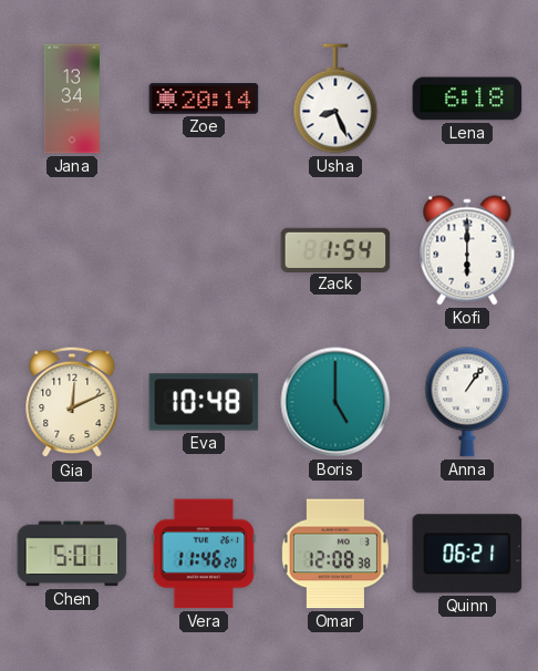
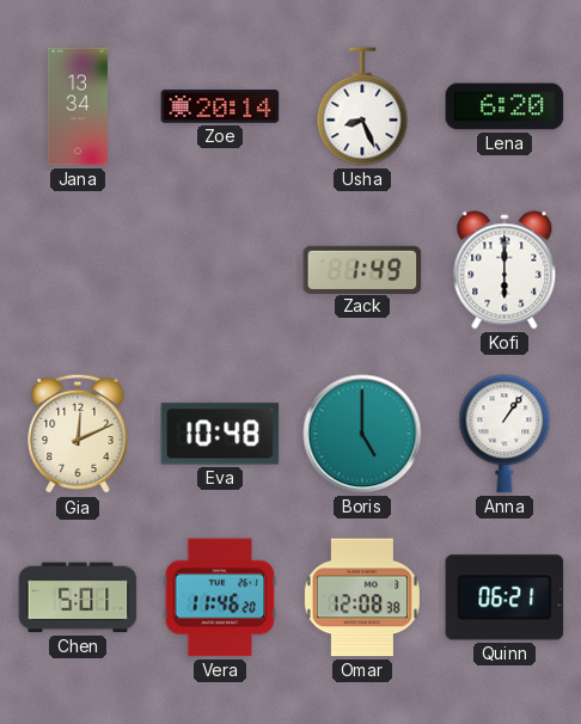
Lena: 6:18 -> 6:20
Zack: 1:54 -> 1:49
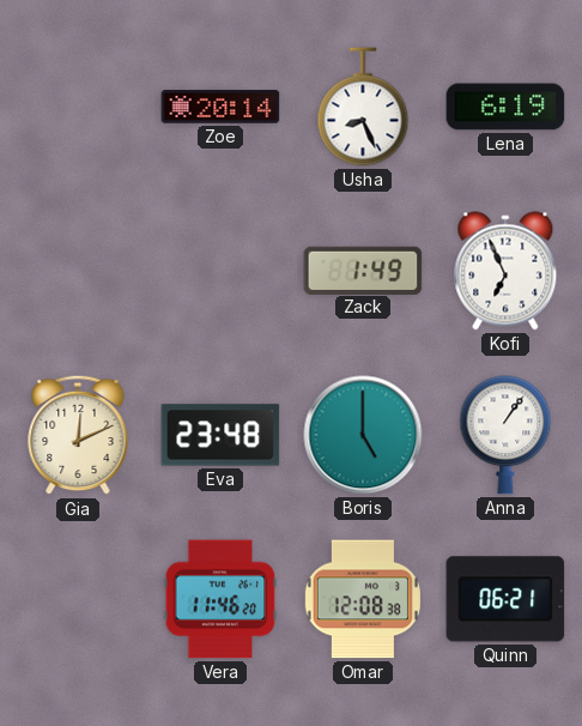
Jana: 13:34 -> none
Lena: 6:20 -> 6:19
Kofi: 6:00 -> 6:56
Eva: 10:48 -> 23:48
Chen: 5:01 -> none
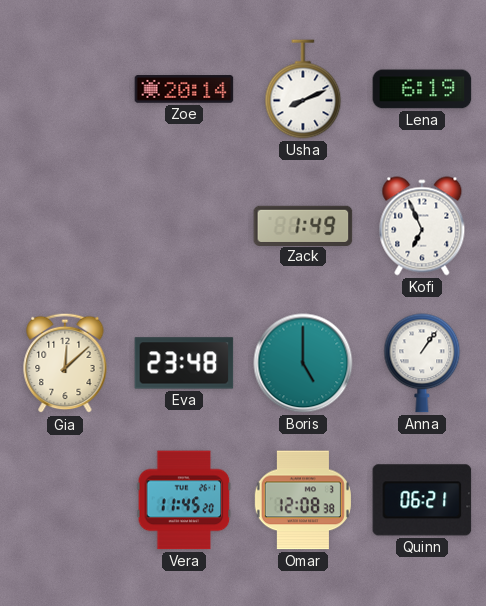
Usha: 8:26 -> 8:11
Gia: 12:11 -> 12:08
Vera: 11:46 -> 11:45
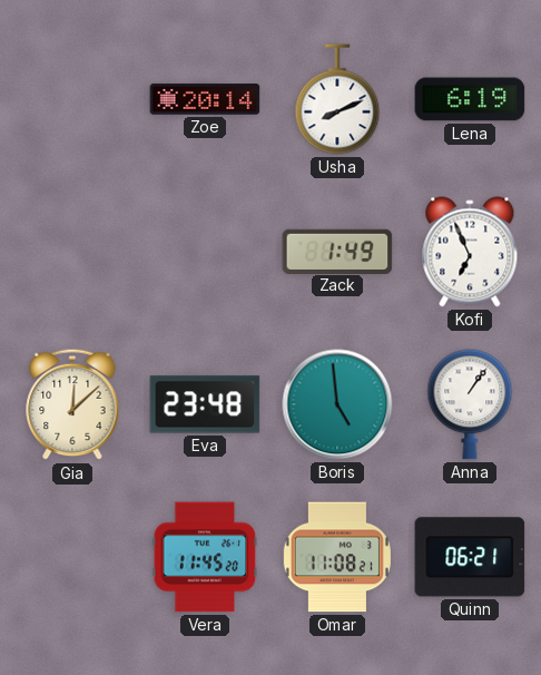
Boris: 5:00 -> 4:59
Omar: 12:08 -> 11:08
